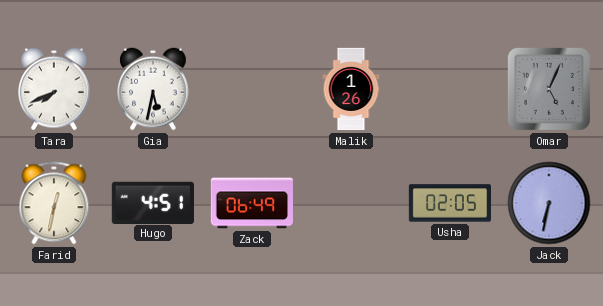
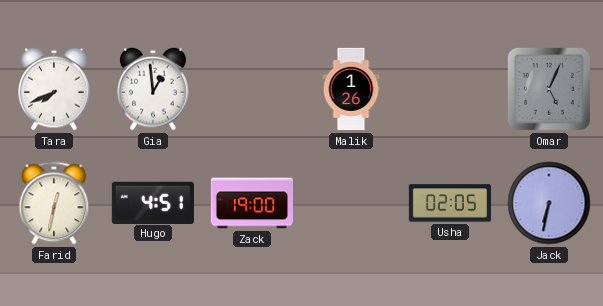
Gia: 5:32 -> 12:59
Zack: 06:49 -> 19:00
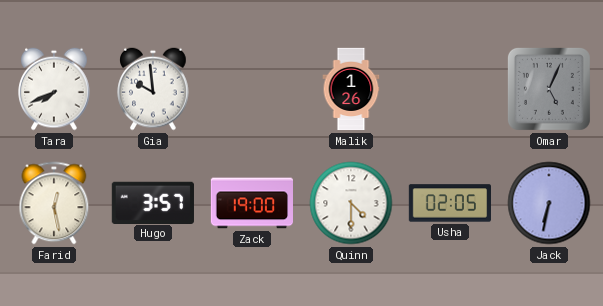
Gia: 12:59 -> 9:59
Farid: 12:32 -> 12:28
Hugo: 4:51 -> 3:57
Quinn: none -> 4:30
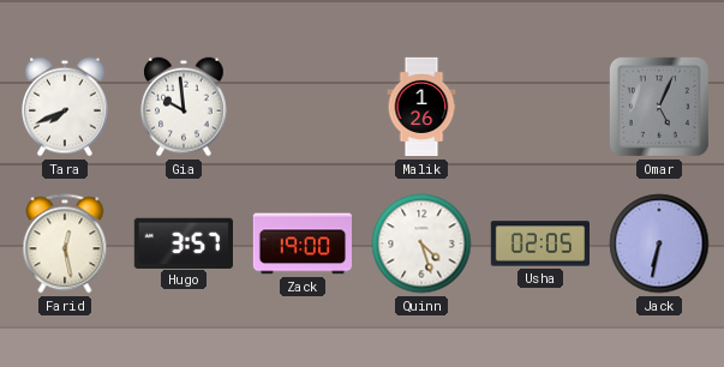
Quinn: 4:30 -> 4:27
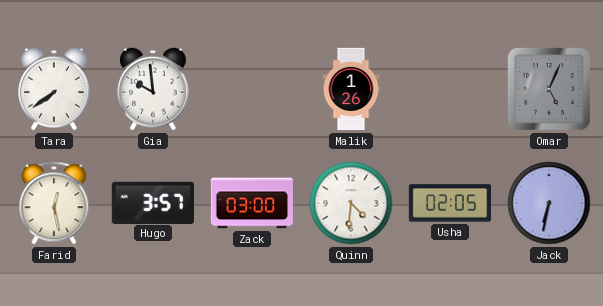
Tara: 7:41 -> 7:39
Zack: 19:00 -> 03:00
Quinn: 4:27 -> 4:31
